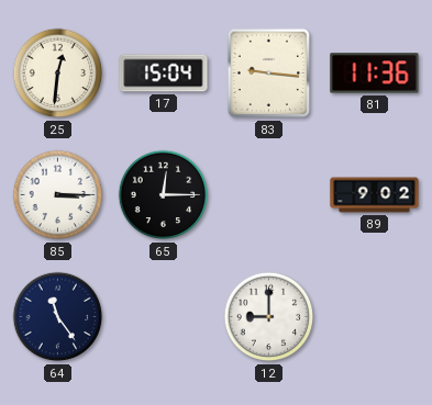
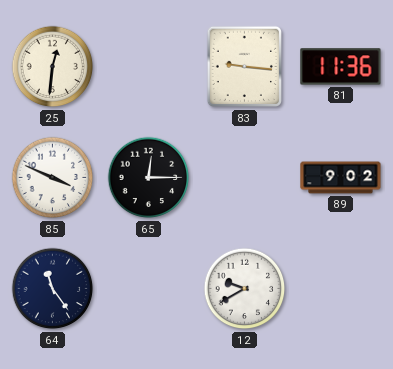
17: 15:04 -> none
85: 3:15 -> 3:49
12: 9:00 -> 9:40
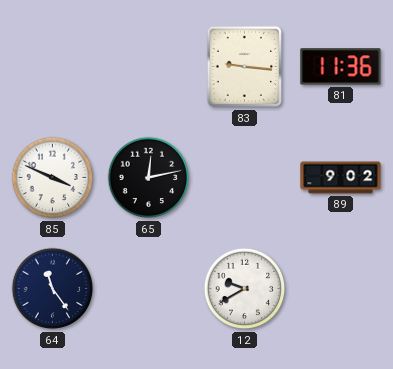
25: 12:31 -> none
65: 12:15 -> 12:13
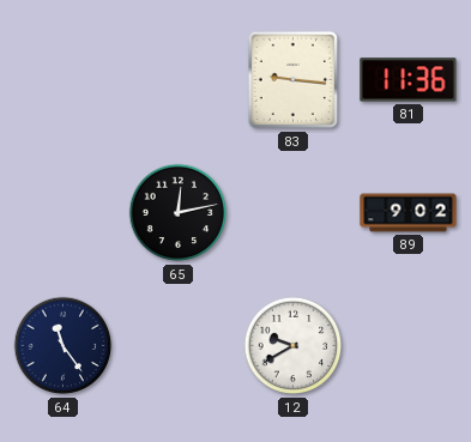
85: 3:49 -> none
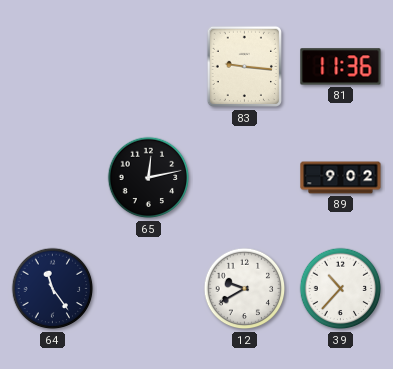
39: none -> 10:37
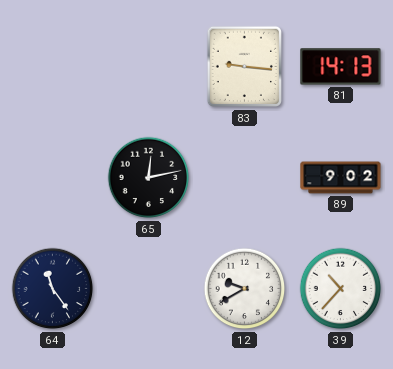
81: 11:36 -> 14:13
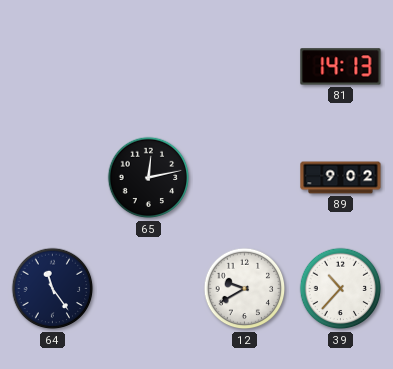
83: 9:16 -> none
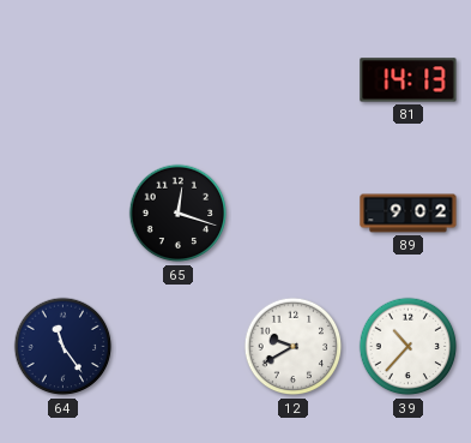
65: 12:13 -> 12:18
